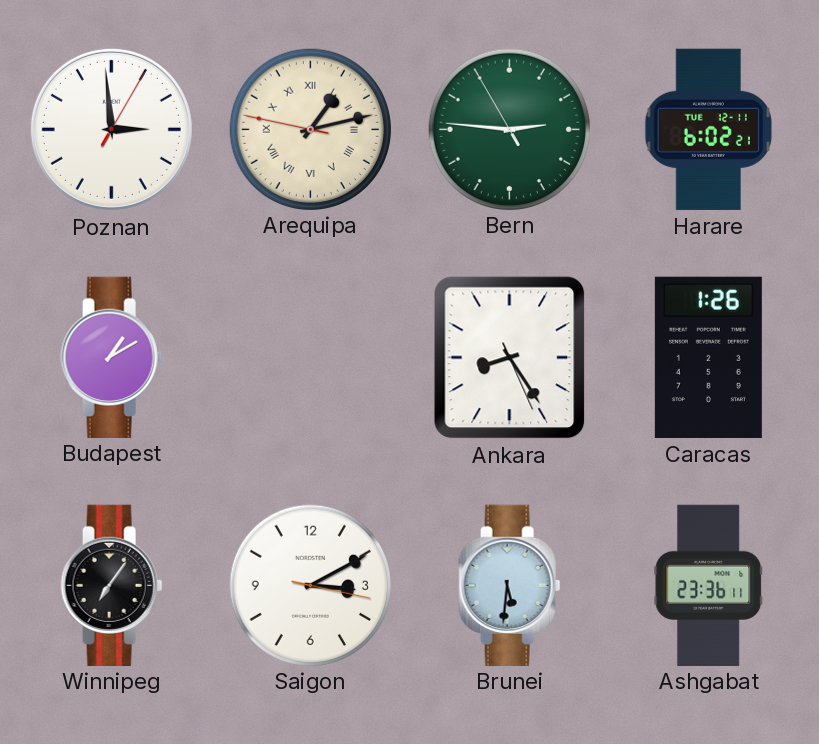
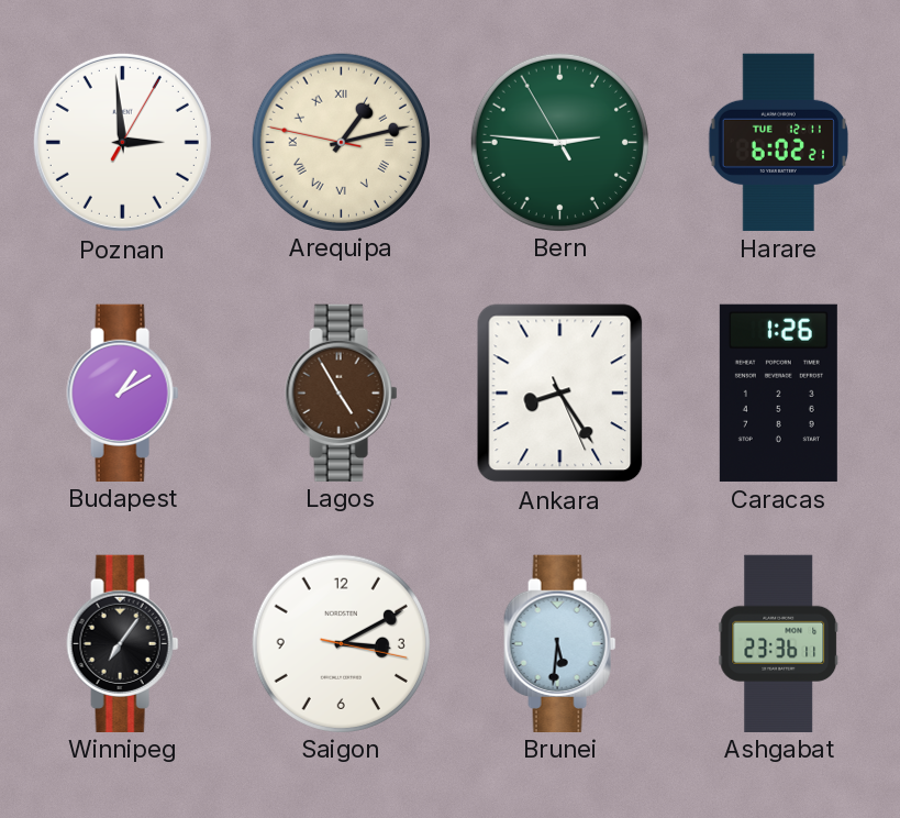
Lagos: none -> 4:55
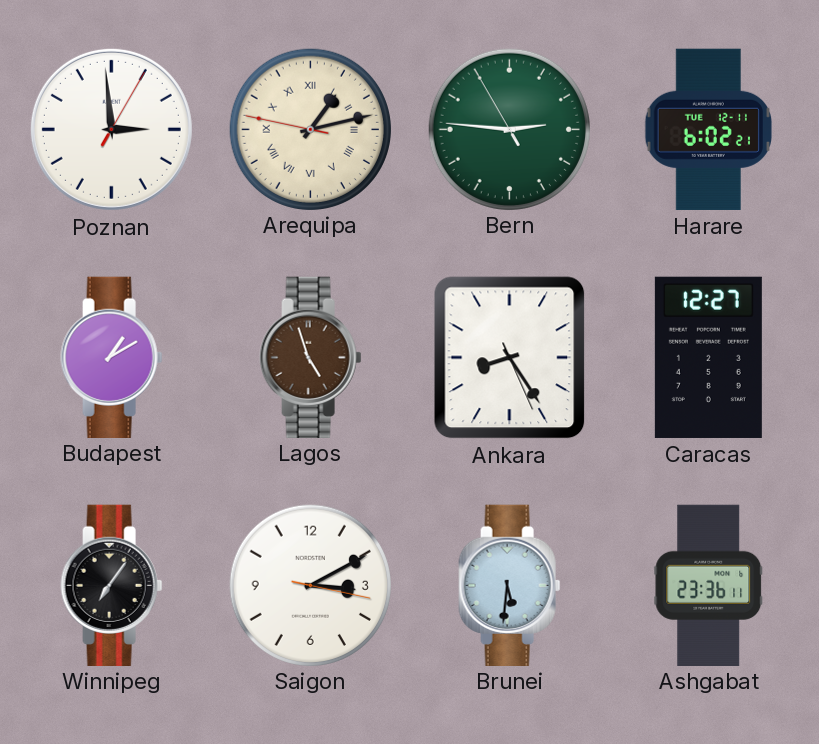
Lagos: 4:55 -> 4:57
Caracas: 1:26 -> 12:27
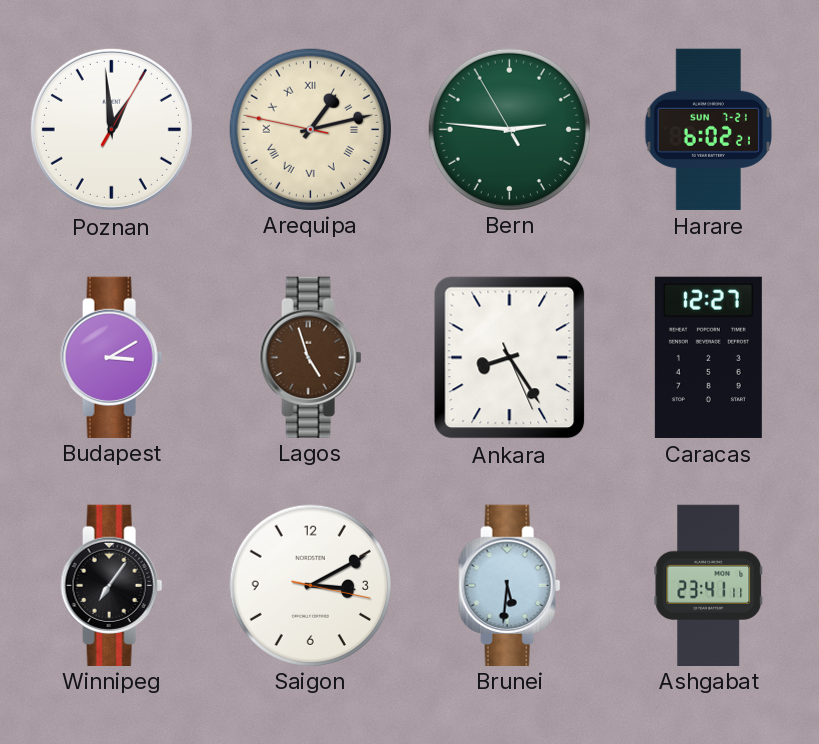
Poznan: 2:59 -> 12:59
Harare date: TUE 12-11 -> SUN 7-21
Budapest: 1:10 -> 3:10
Ashgabat: 23:36 -> 23:41
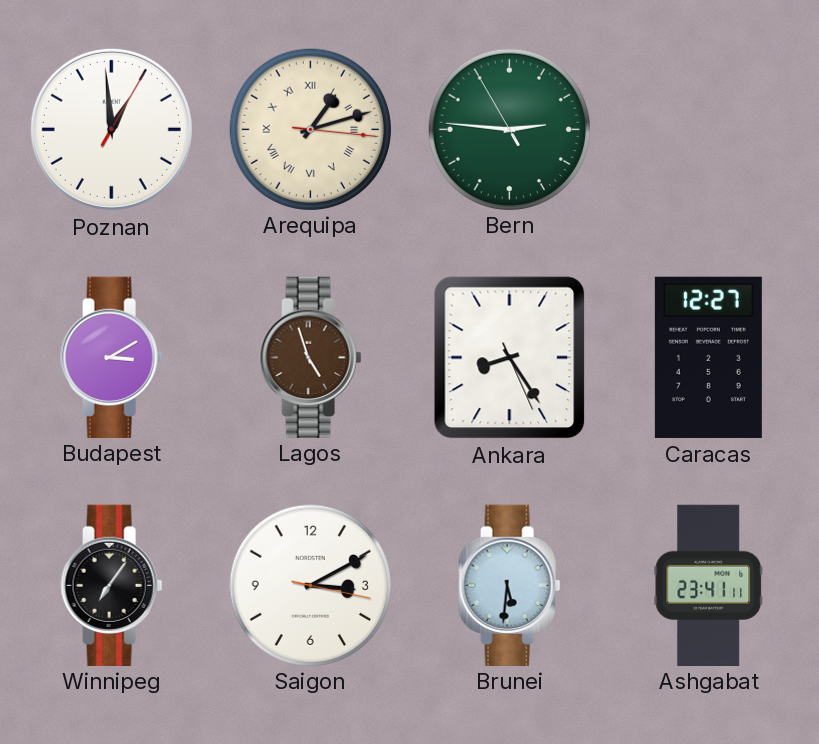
Arequipa: 1:12:47 -> 1:12:16
Harare: 6:02 -> none
